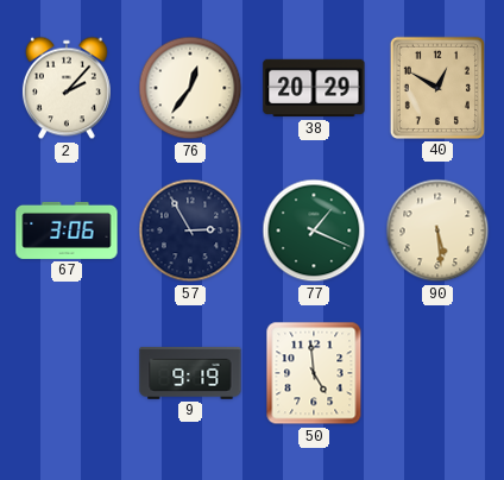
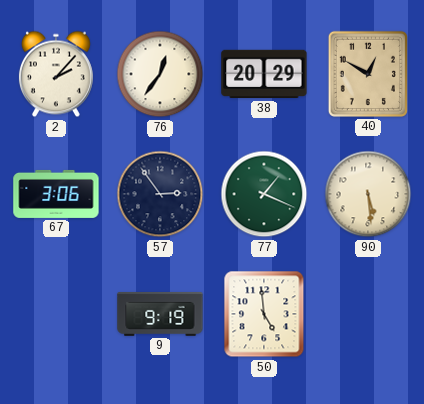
57: 2:55 -> 2:54
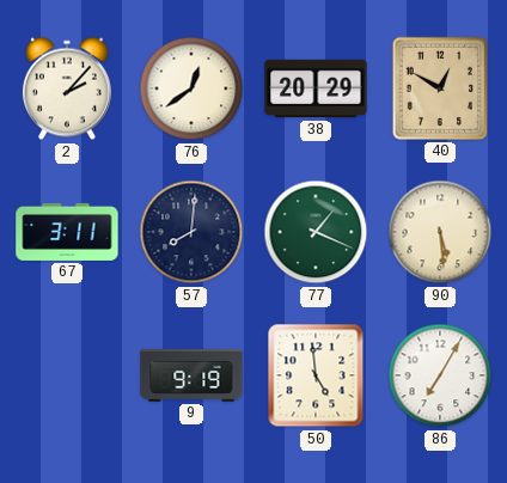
76: 12:36 -> 12:39
67: 3:06 -> 3:11
57: 2:54 -> 8:01
86: none -> 7:05
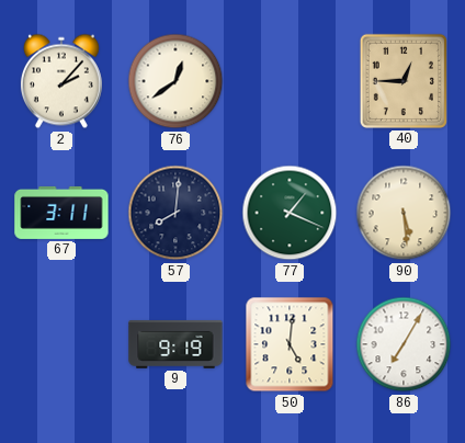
38: 20:29 -> none
40: 12:50 -> 12:45
50: 4:59 -> 5:01
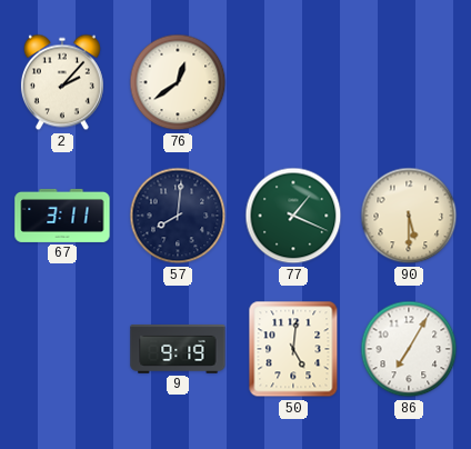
40: 12:45 -> none
90: 5:29 -> 5:30
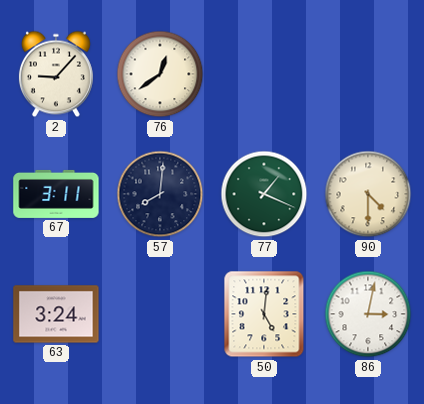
2: 2:07 -> 9:07
90: 5:30 -> 4:30
63: none -> 3:24
9: 9:19 -> none
86: 7:05 -> 3:02
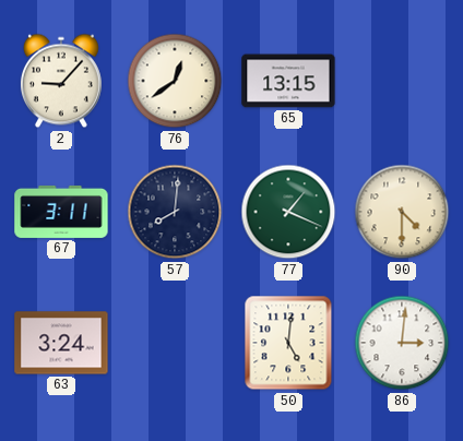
65: none -> 13:15
86: 3:02 -> 3:01
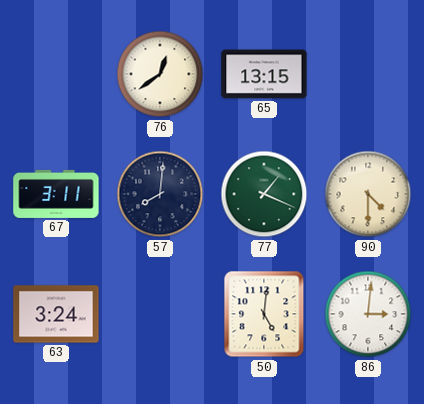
2: 9:07 -> none
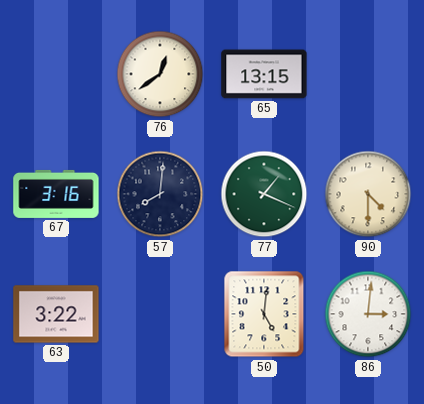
67: 3:11 -> 3:16
63: 3:24 -> 3:22
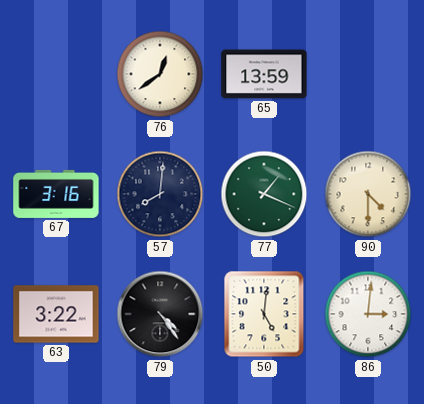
65: 13:15 -> 13:59
79: none -> 4:24
